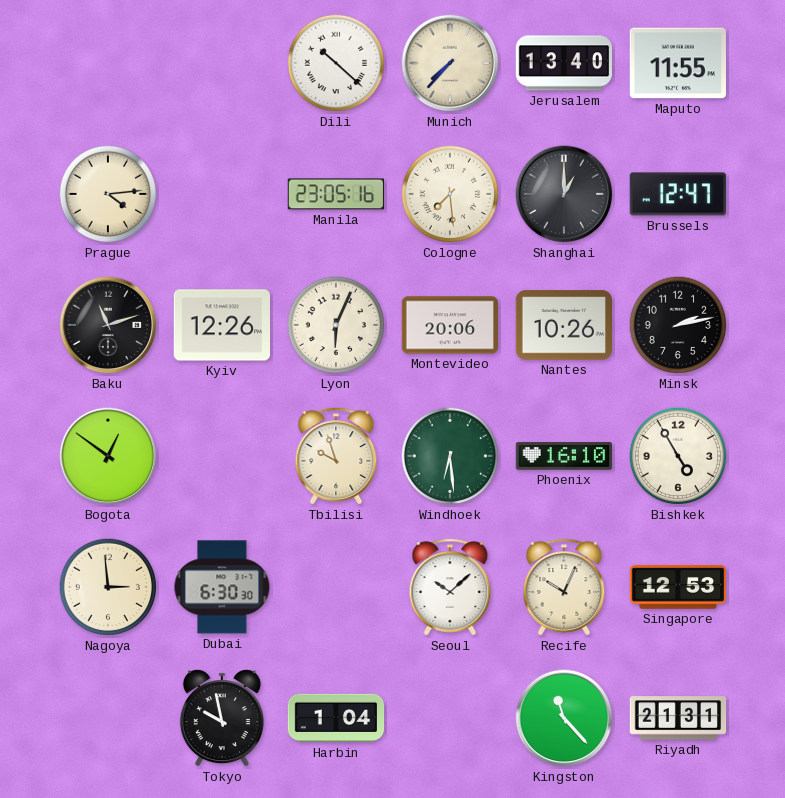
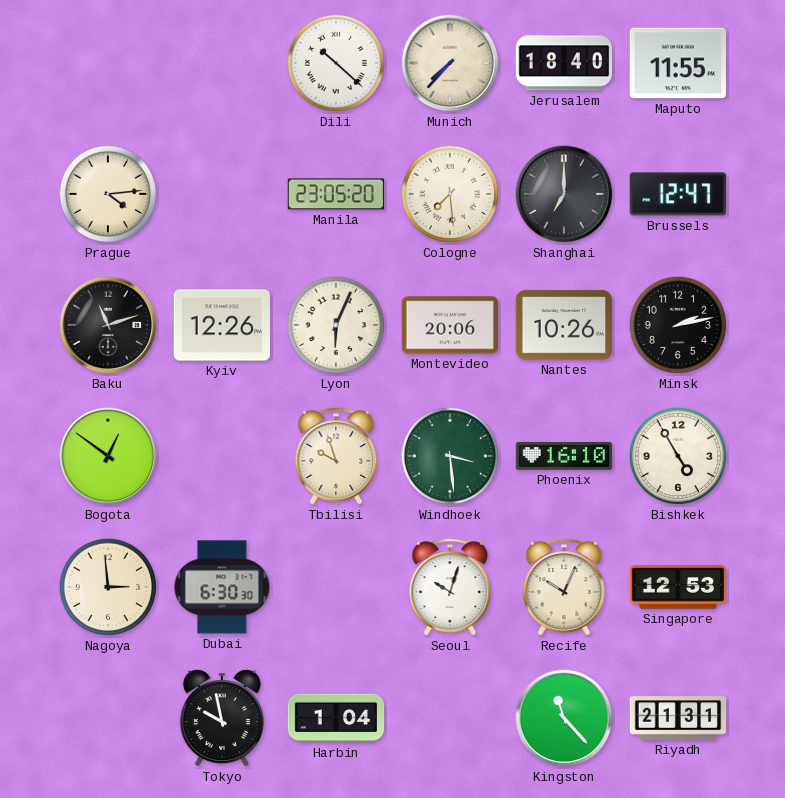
Jerusalem: 13:40 -> 18:40
Manila: 23:05:16 -> 23:05:20
Shanghai: 1:00 -> 7:00
Windhoek: 6:29 -> 3:29
Seoul: 10:08 -> 10:03
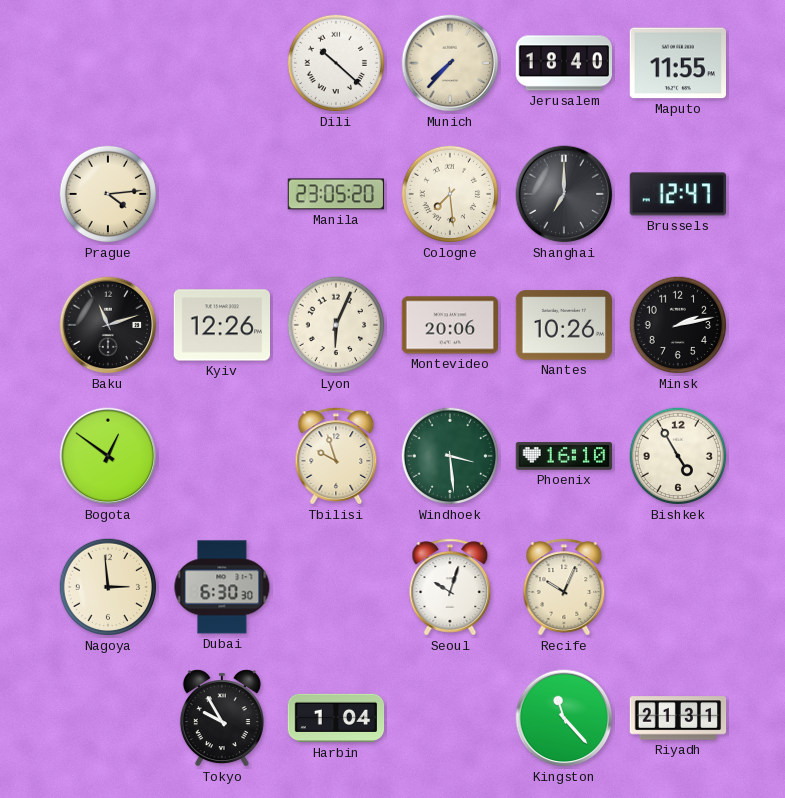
Singapore: 12:53 -> none
Tokyo: 9:58 -> 9:55
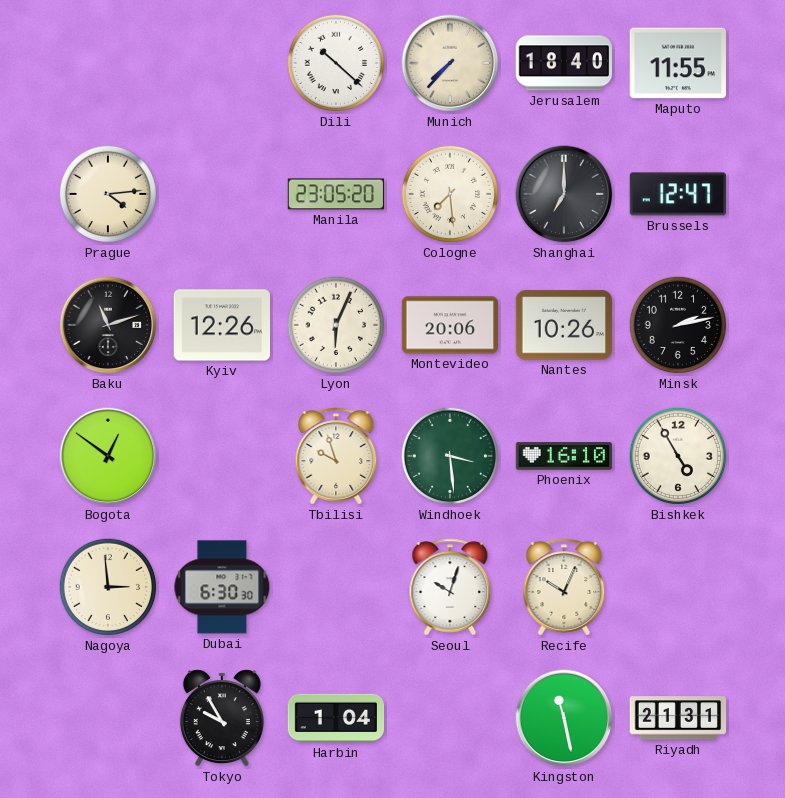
Kingston: 11:23 -> 11:28
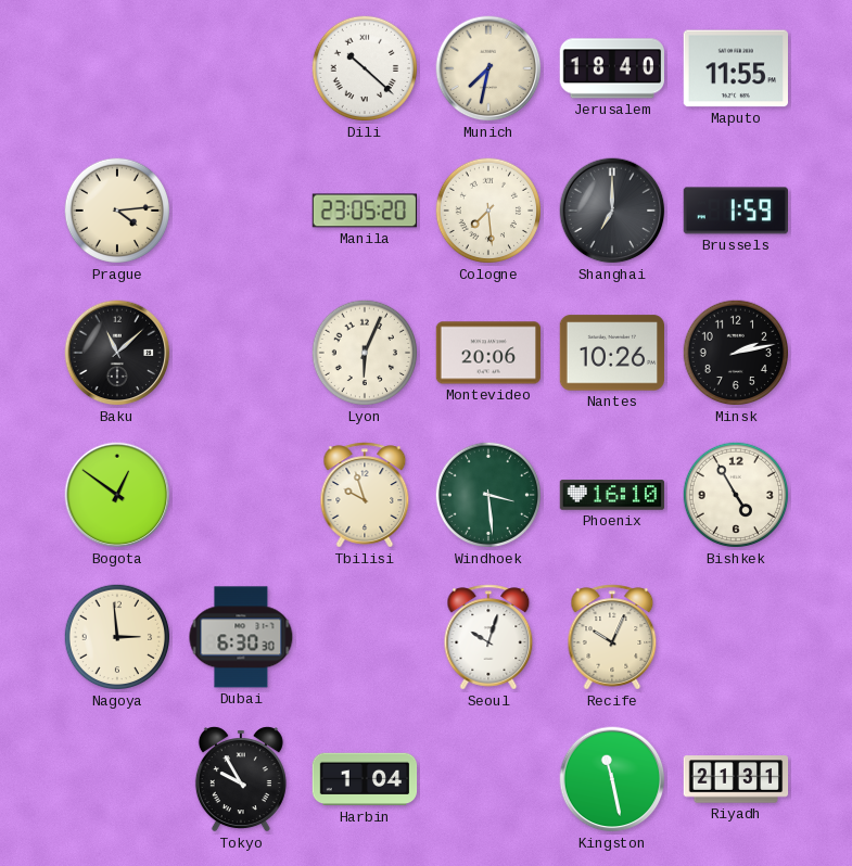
Munich: 7:37 -> 7:32
Brussels: 12:47 -> 1:59
Baku: 11:12 -> 11:08
Kyiv: 12:26 -> none
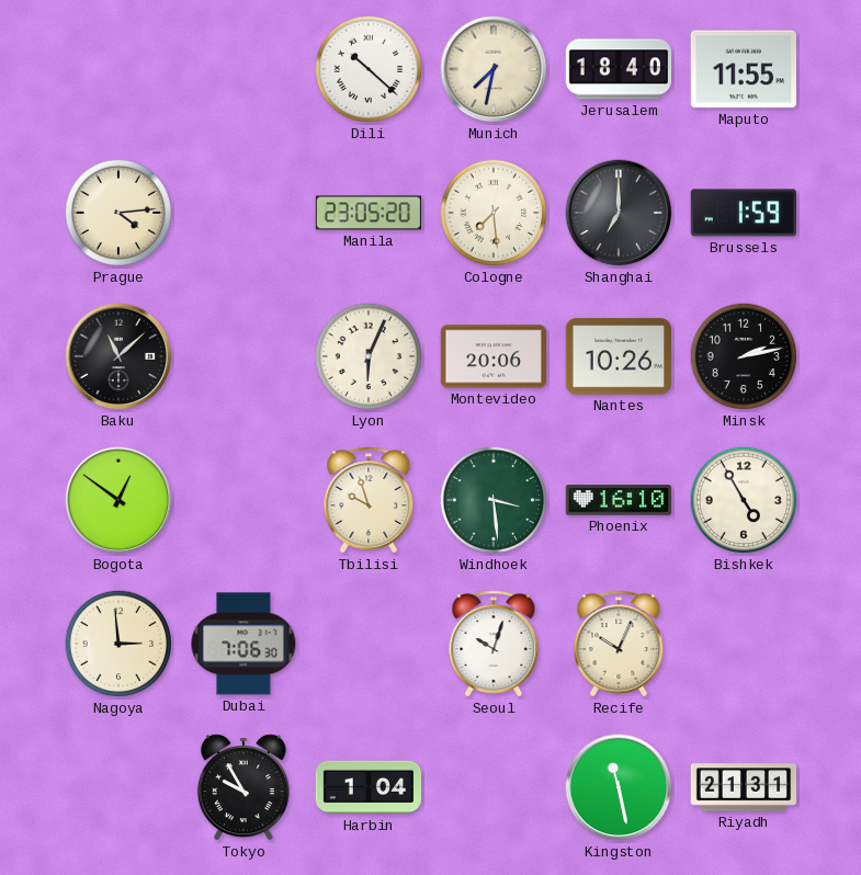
Dubai: 6:30 -> 7:06
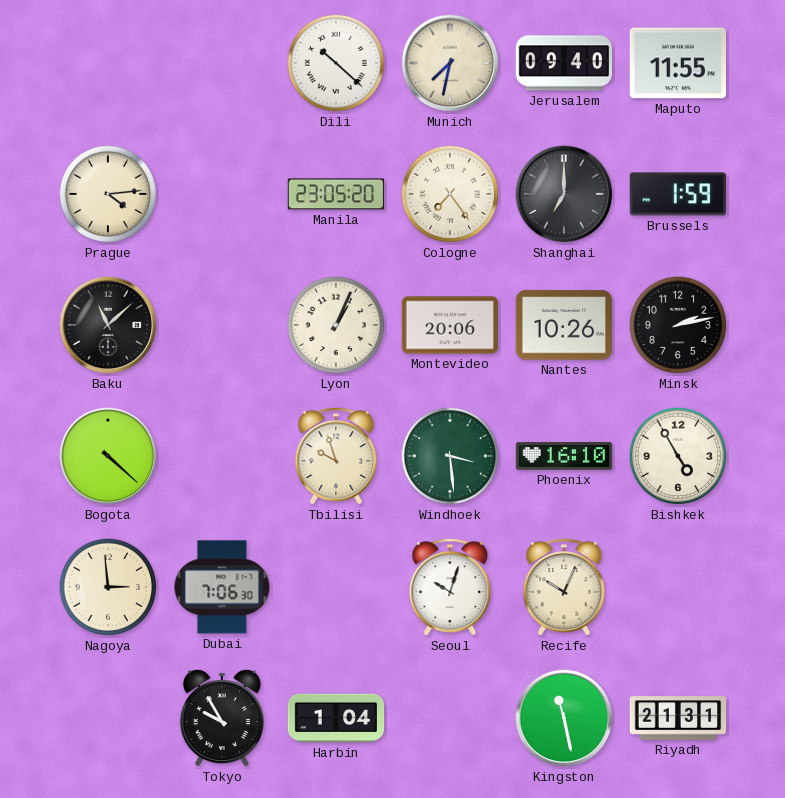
Jerusalem: 18:40 -> 09:40
Cologne: 7:29 -> 7:24
Lyon: 6:04 -> 1:04
Bogota: 12:51 -> 4:22
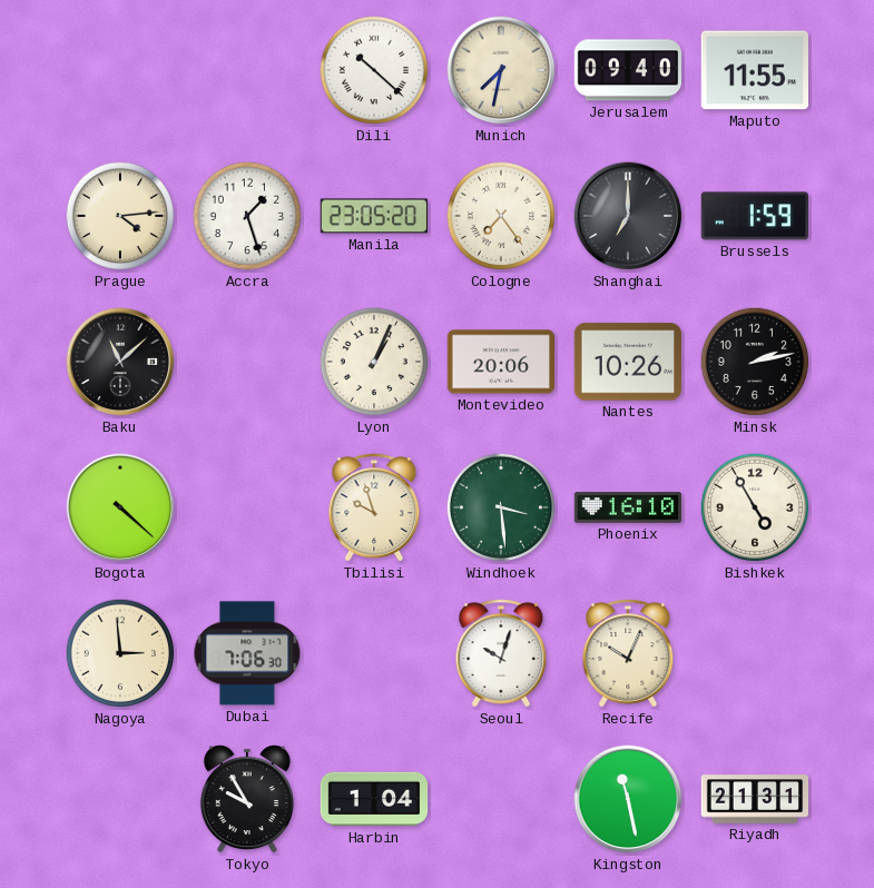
Accra: none -> 1:27
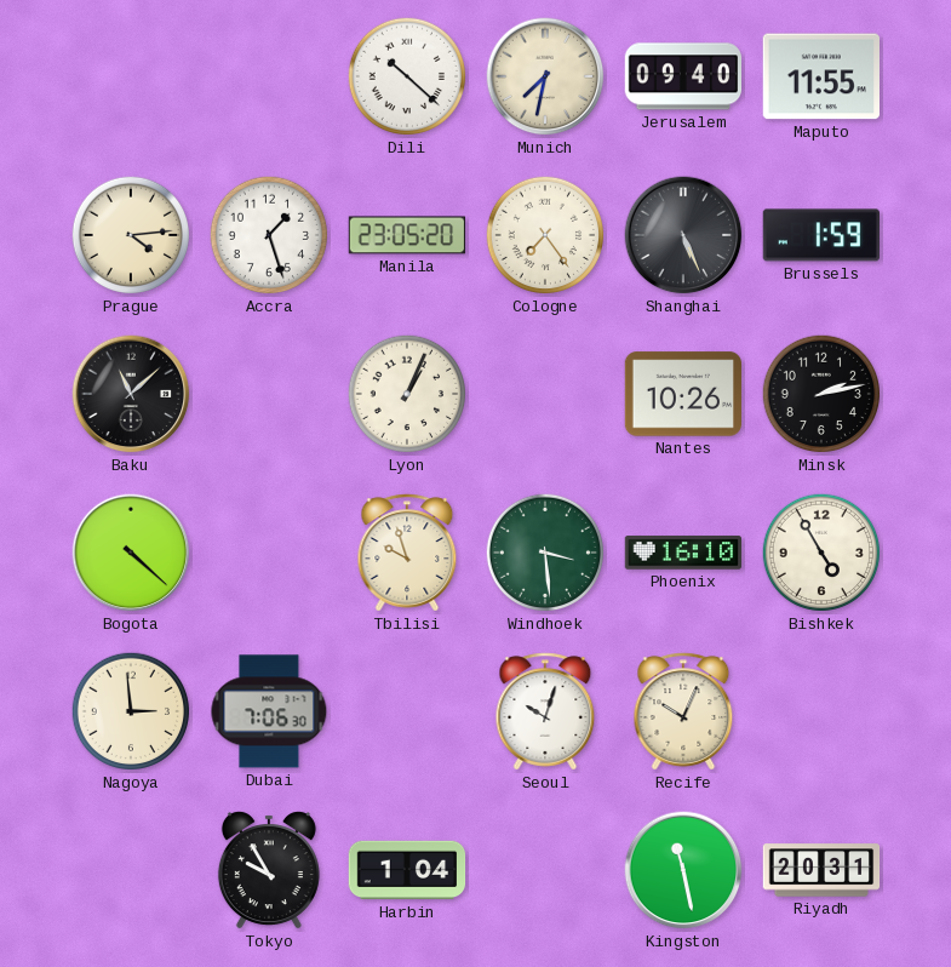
Shanghai: 7:00 -> 5:26
Montevideo: 20:06 -> none
Riyadh: 21:31 -> 20:31
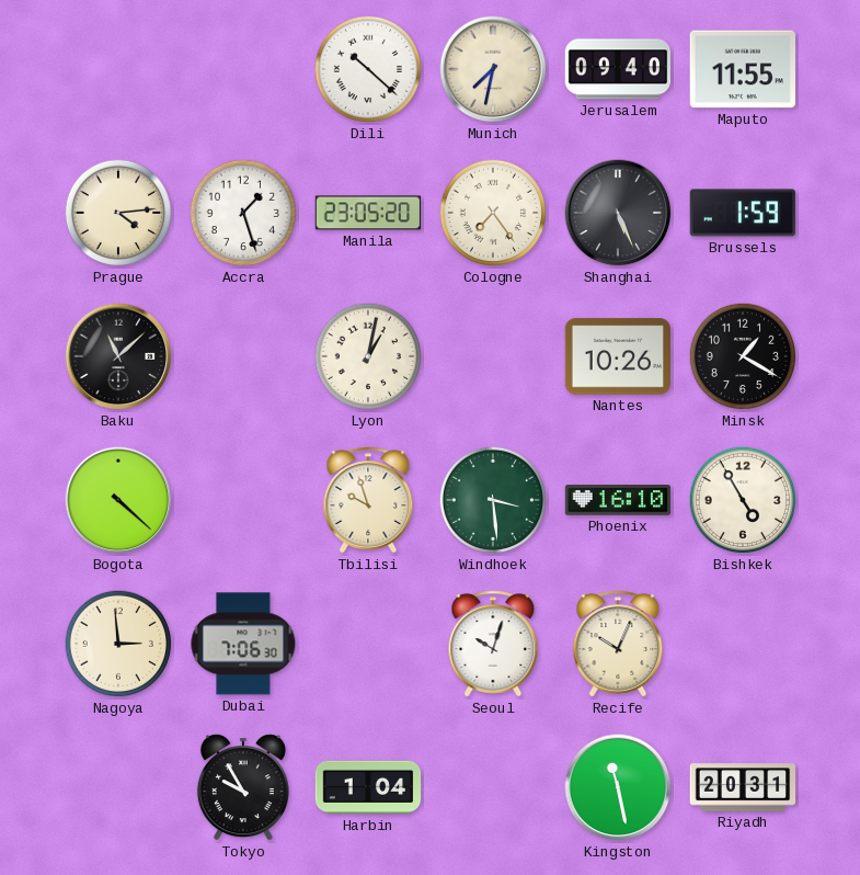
Lyon: 1:04 -> 1:02
Minsk: 2:13 -> 1:20
